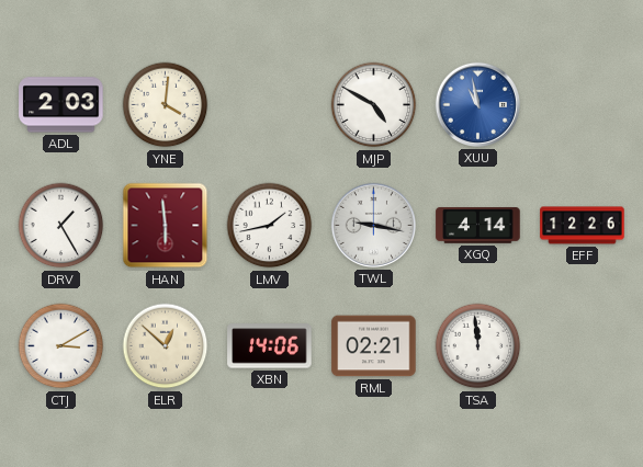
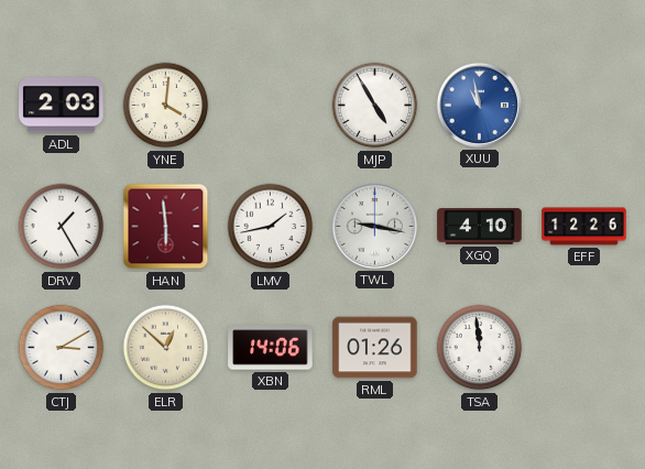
MJP: 4:50 -> 4:55
XGQ: 4:14 -> 4:10
RML: 02:21 -> 01:26
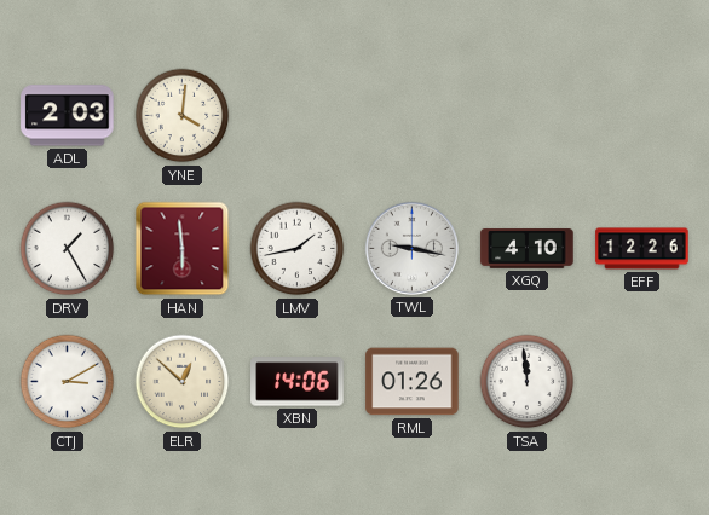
MJP: 4:55 -> none
XUU: 10:58 -> none
